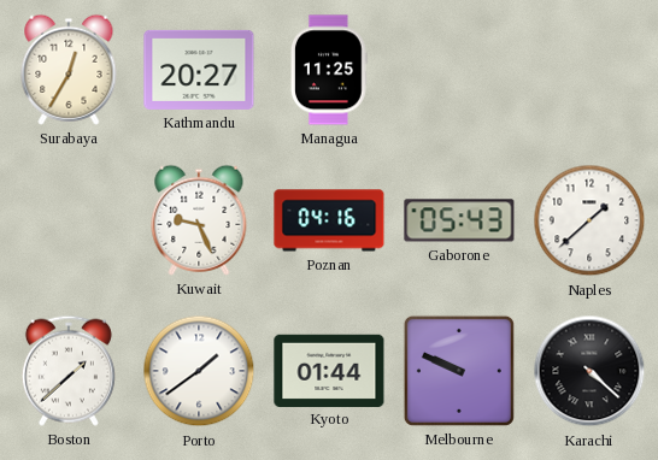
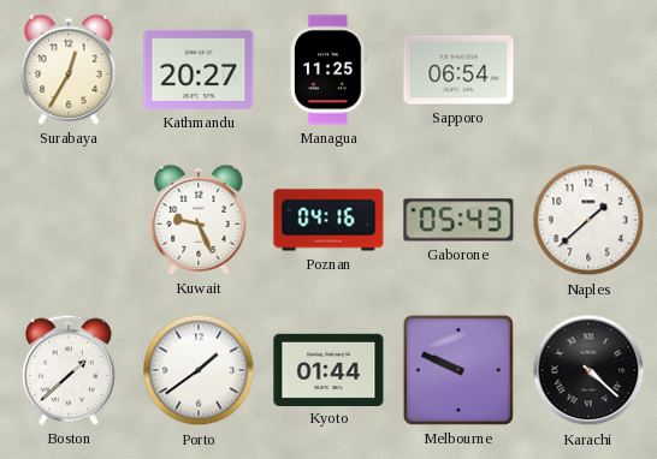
Sapporo: none -> 06:54
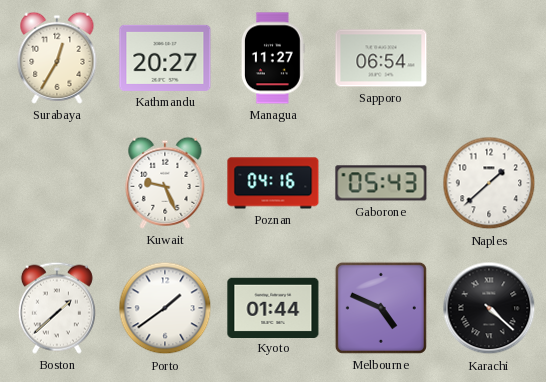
Managua: 11:25 -> 11:27
Melbourne: 9:49 -> 4:49
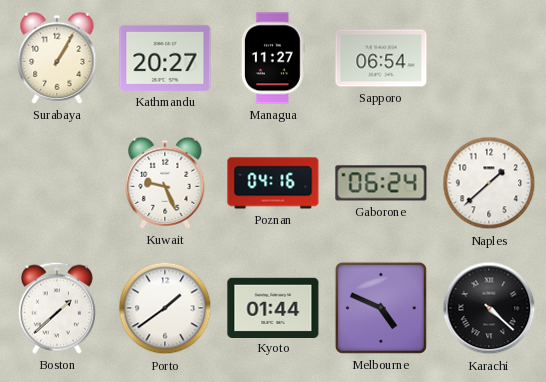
Surabaya: 12:35 -> 1:05
Gaborone: 05:43 -> 06:24
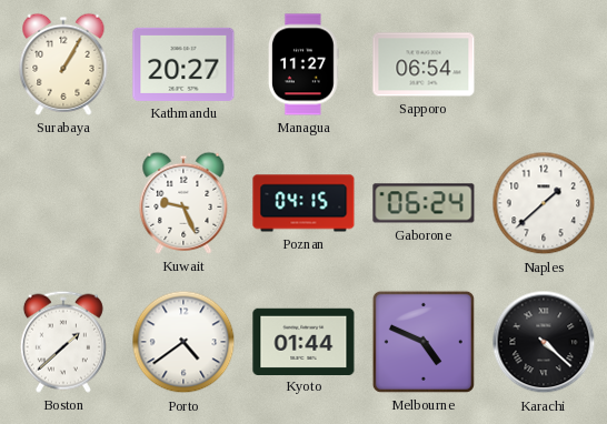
Poznan: 04:16 -> 04:15
Porto: 1:39 -> 4:39
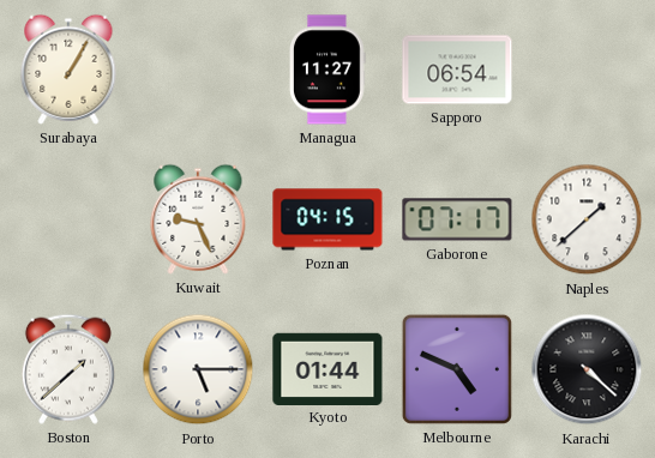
Kathmandu: 20:27 -> none
Gaborone: 06:24 -> 07:17
Porto: 4:39 -> 5:15
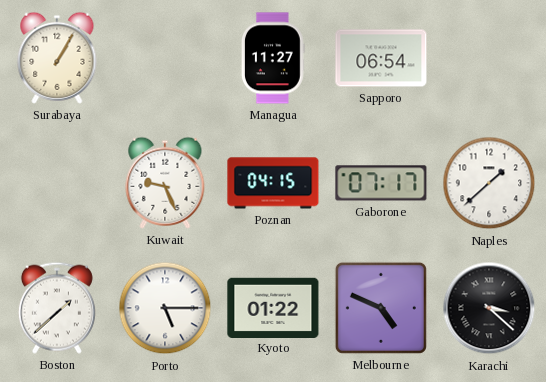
Kyoto: 01:44 -> 01:22
Karachi: 4:22 -> 3:22
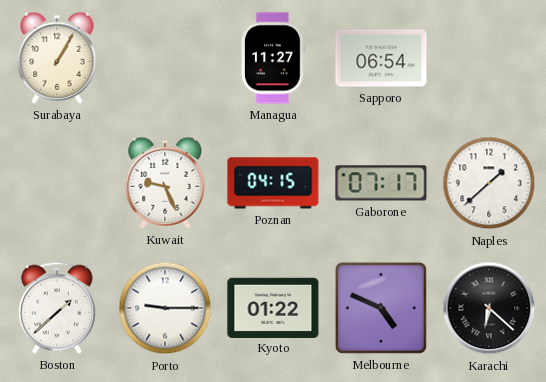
Porto: 5:15 -> 9:15
Karachi: 3:22 -> 6:22
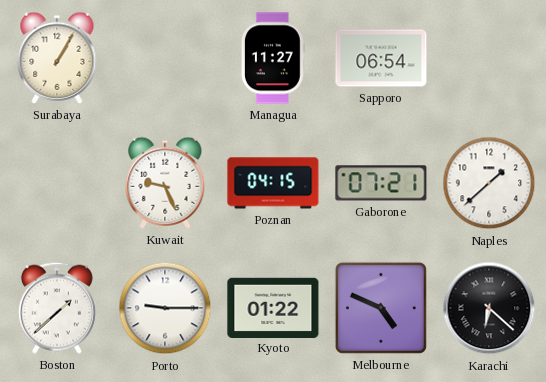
Gaborone: 07:17 -> 07:21
